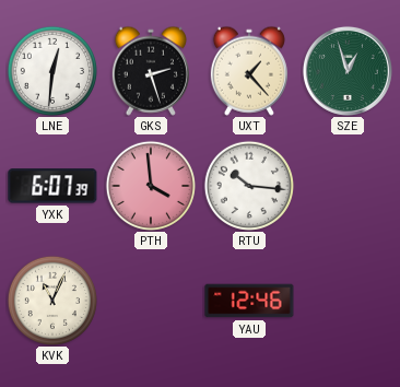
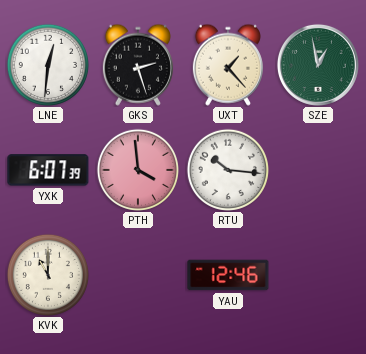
SZE: 12:57 -> 12:58
KVK: 11:04 -> 11:00
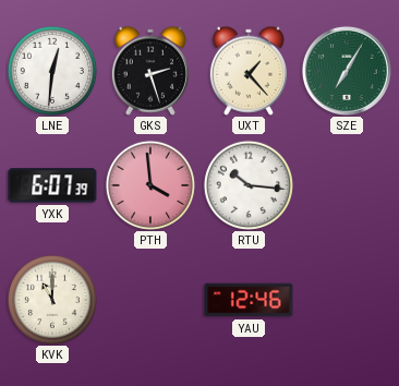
SZE: 12:58 -> 7:05
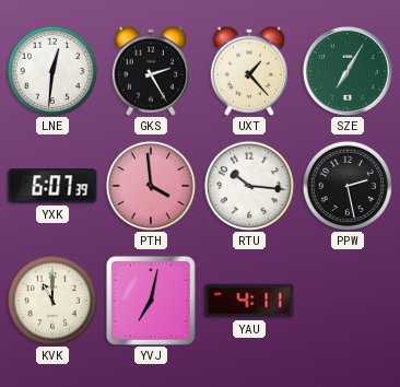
GKS: 2:27 -> 2:25
PPW: none -> 2:28
YVJ: none -> 7:02
YAU: 12:46 -> 4:11
